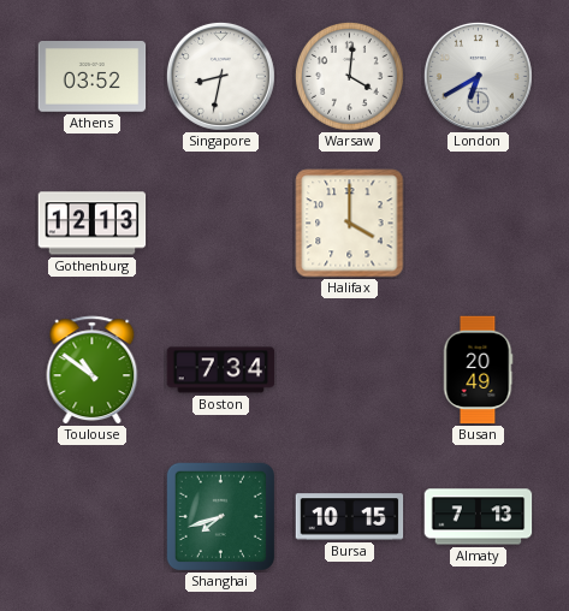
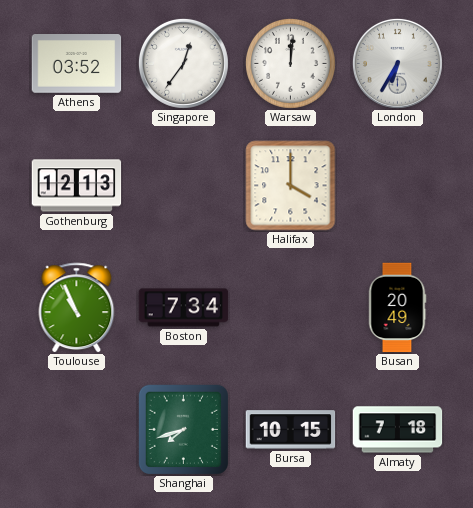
Singapore: 8:32 -> 12:36
Warsaw: 4:01 -> 12:01
London: 6:40 -> 6:35
Toulouse: 10:51 -> 10:56
Almaty: 7:13 -> 7:18
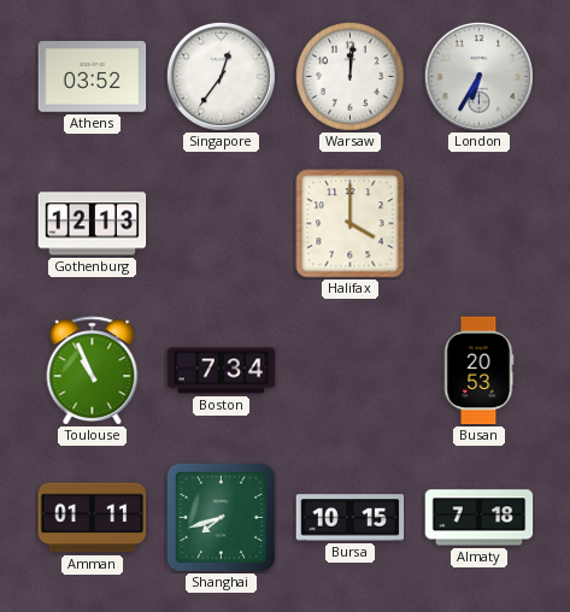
Busan: 20:49 -> 20:53
Amman: none -> 01:11
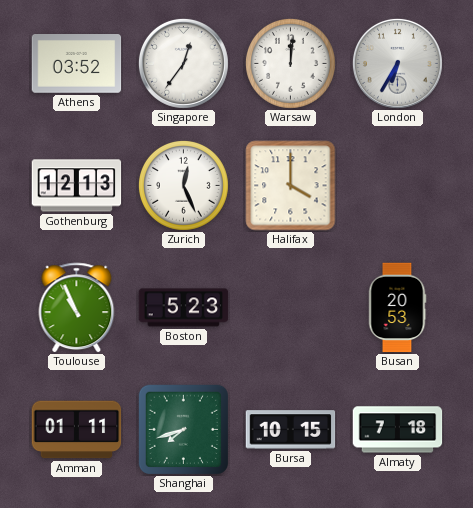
Zurich: none -> 12:26
Boston: 7:34 -> 5:23
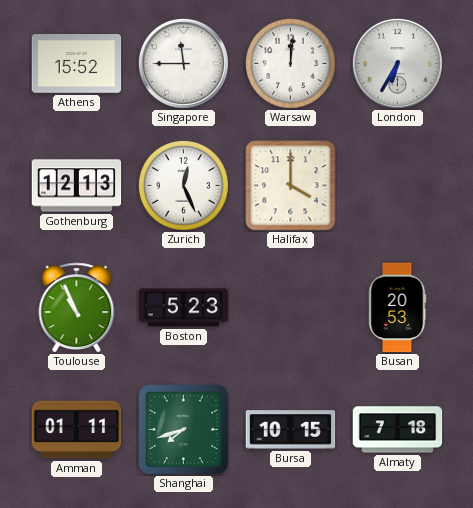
Athens: 03:52 -> 15:52
Singapore: 12:36 -> 11:45
